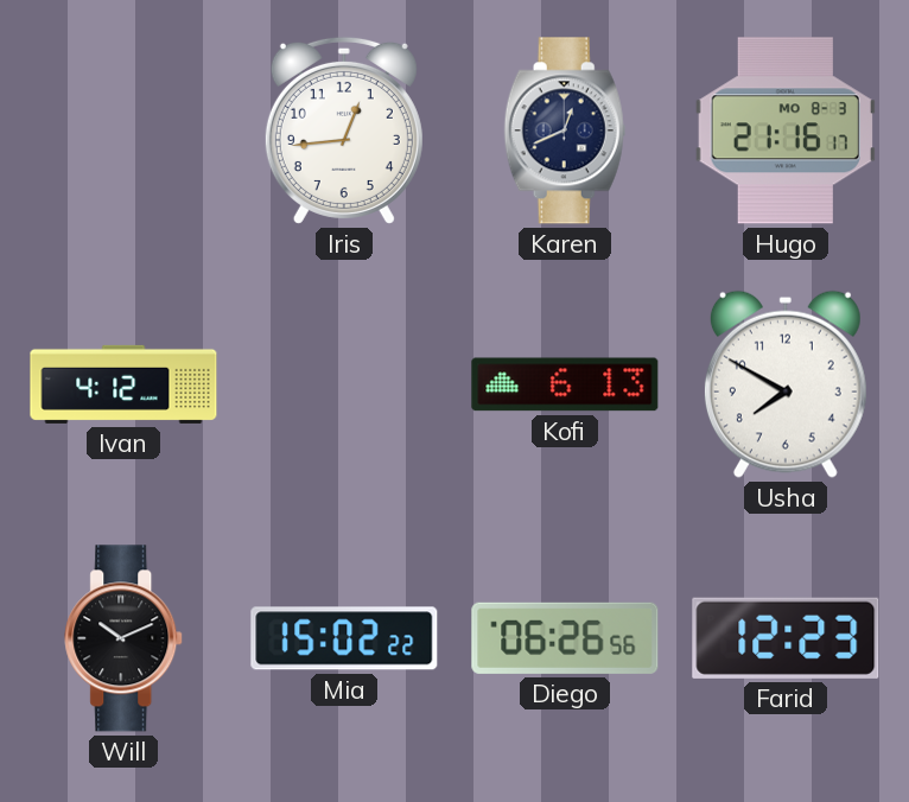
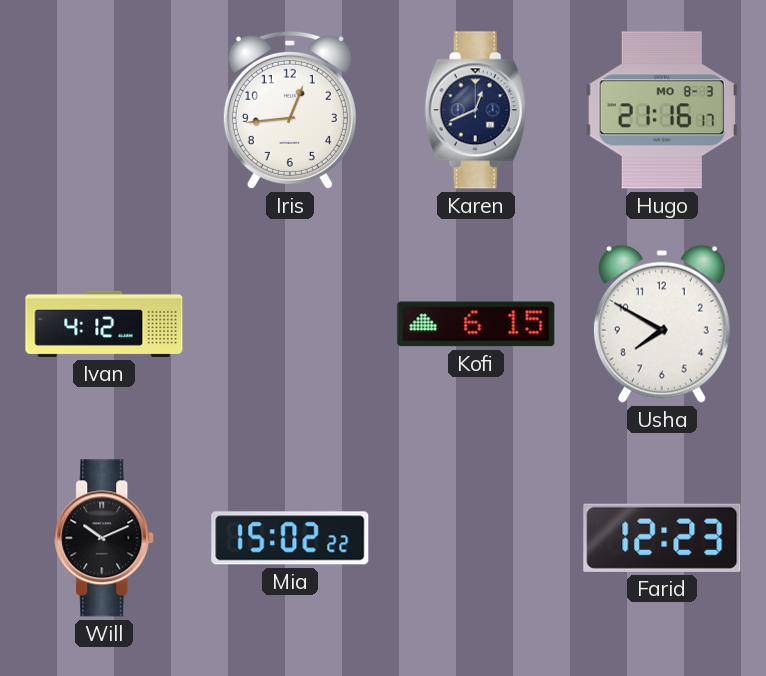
Kofi: 6:13 -> 6:15
Diego: 06:26 -> none
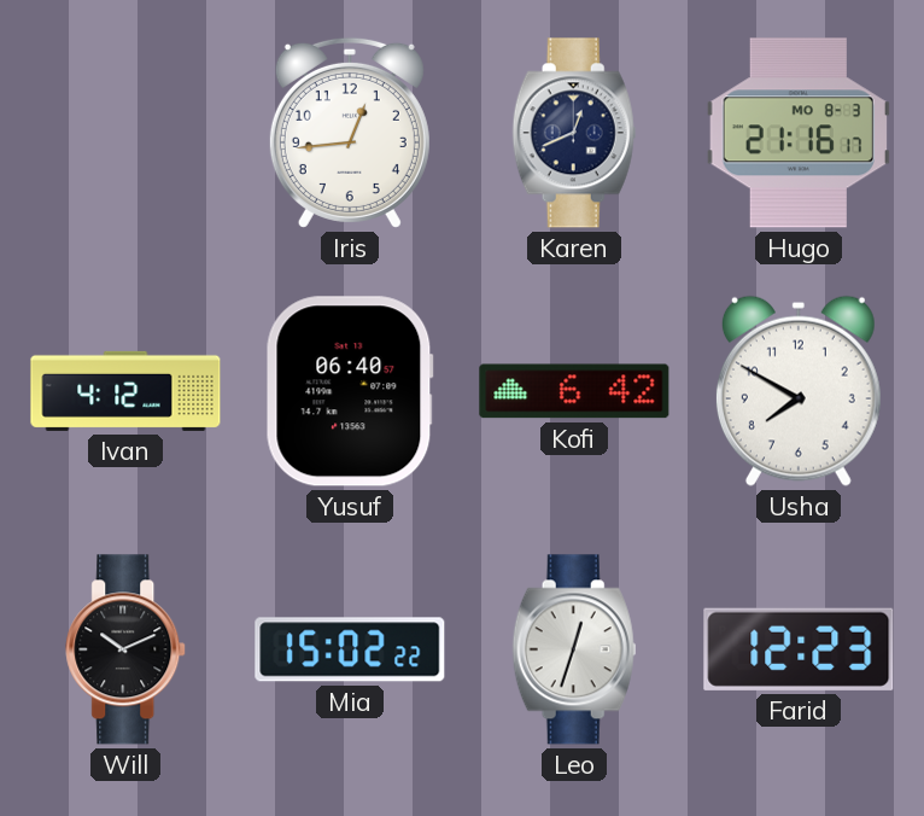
Yusuf: none -> 06:40
Kofi: 6:15 -> 6:42
Leo: none -> 12:33
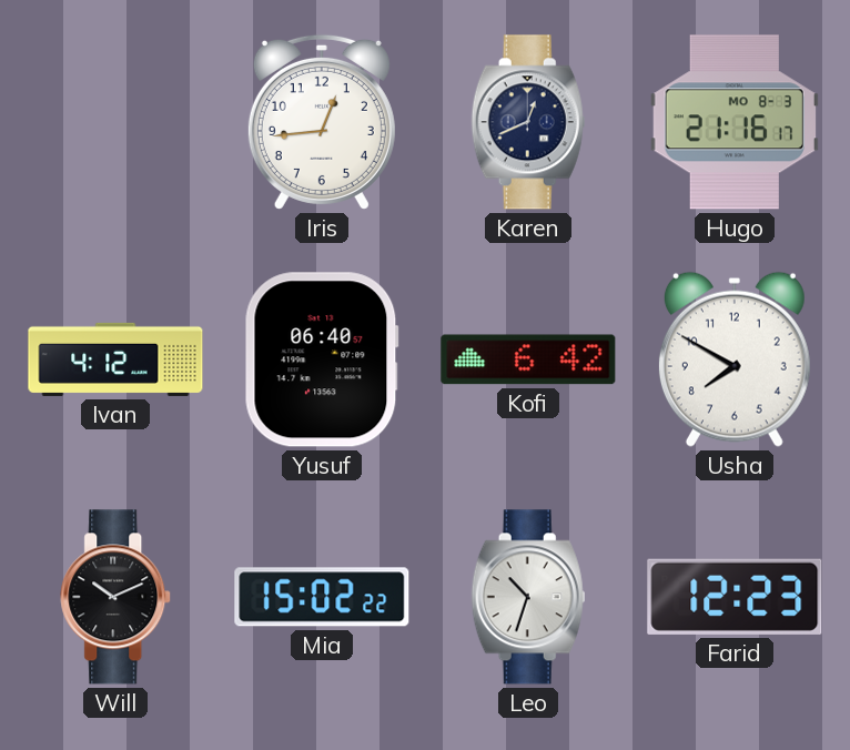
Leo: 12:33 -> 10:33
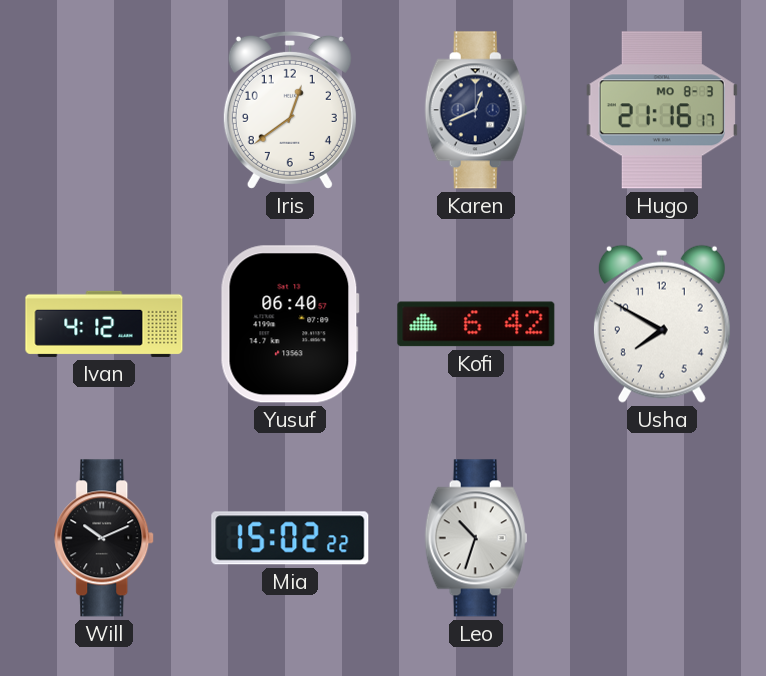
Iris: 12:44 -> 12:39
Farid: 12:23 -> none
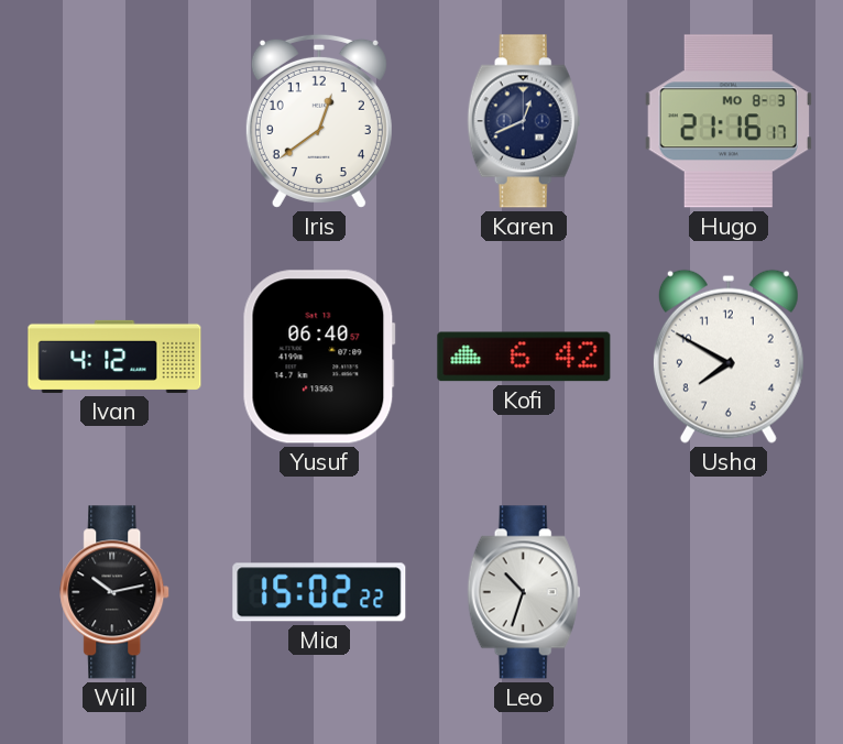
Will: 10:11 -> 10:13
